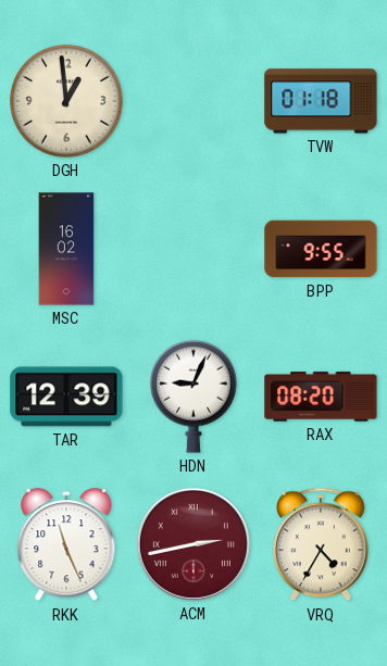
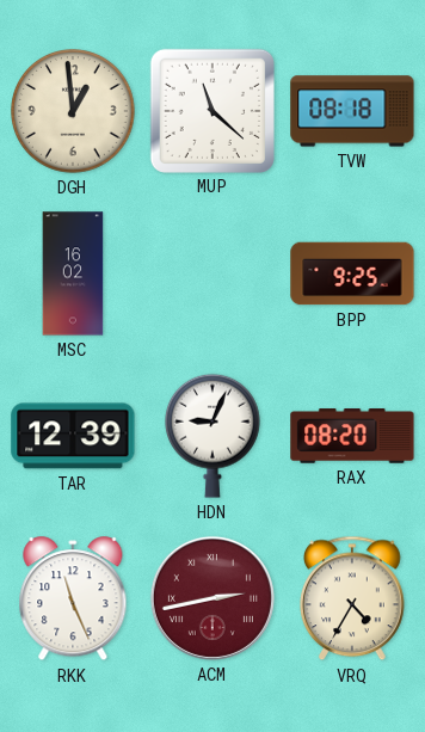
MUP: none -> 11:22
TVW: 01:18 -> 08:18
BPP: 9:55 -> 9:25
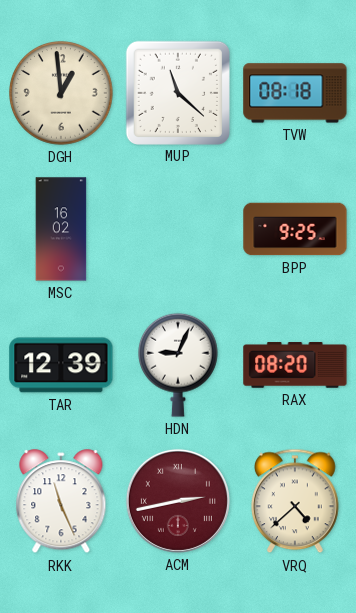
VRQ: 4:35 -> 4:38
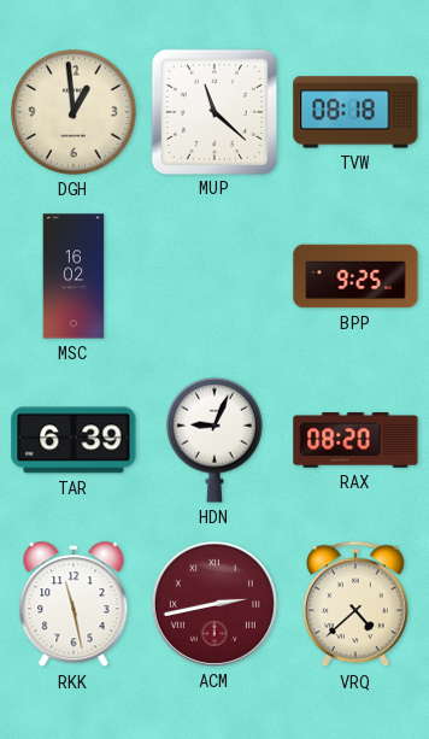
TAR: 12:39 -> 6:39
RKK: 11:26 -> 11:28
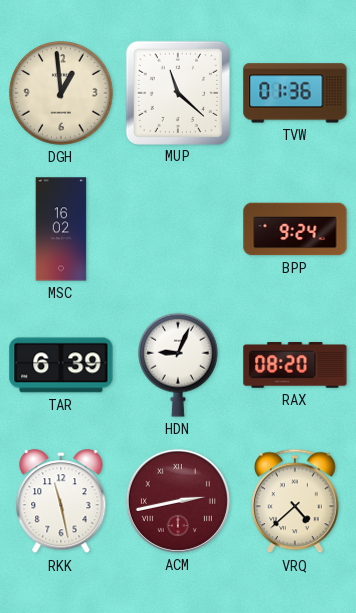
TVW: 08:18 -> 01:36
BPP: 9:25 -> 9:24
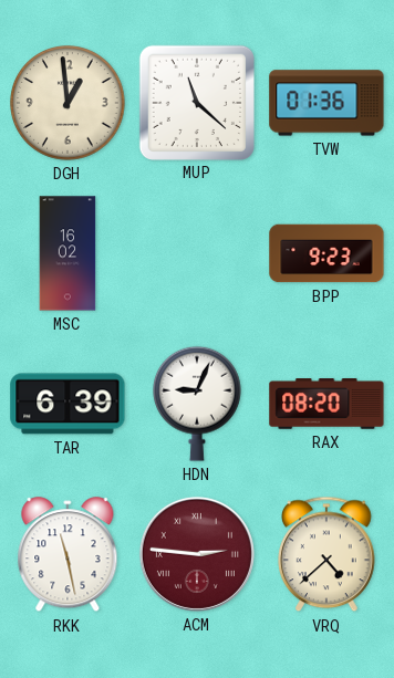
BPP: 9:24 -> 9:23
ACM: 2:43 -> 2:46
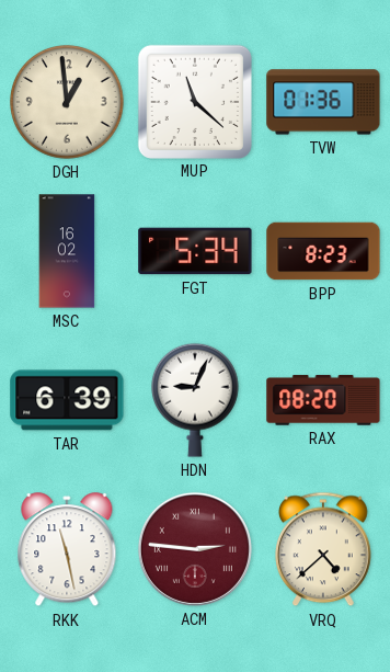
FGT: none -> 5:34
BPP: 9:23 -> 8:23
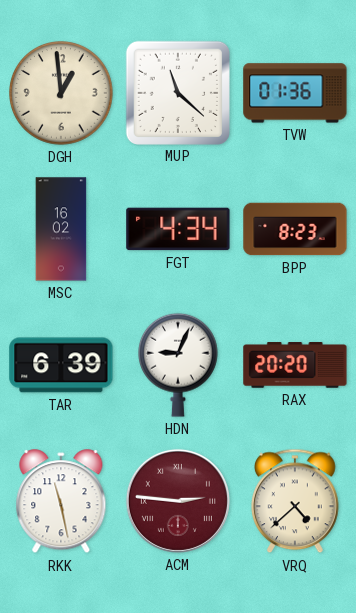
FGT: 5:34 -> 4:34
RAX: 08:20 -> 20:20
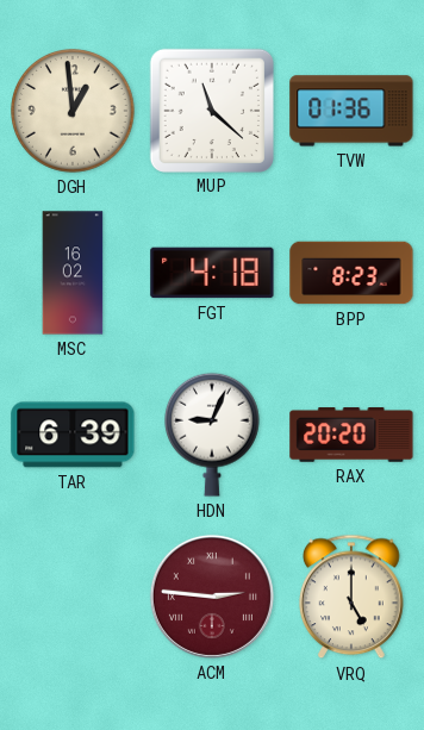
FGT: 4:34 -> 4:18
RKK: 11:28 -> none
VRQ: 4:38 -> 5:00
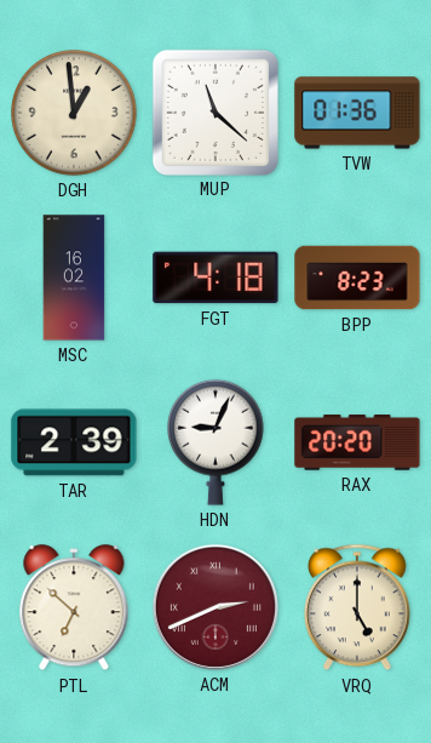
TAR: 6:39 -> 2:39
PTL: none -> 6:52
ACM: 2:46 -> 2:41
